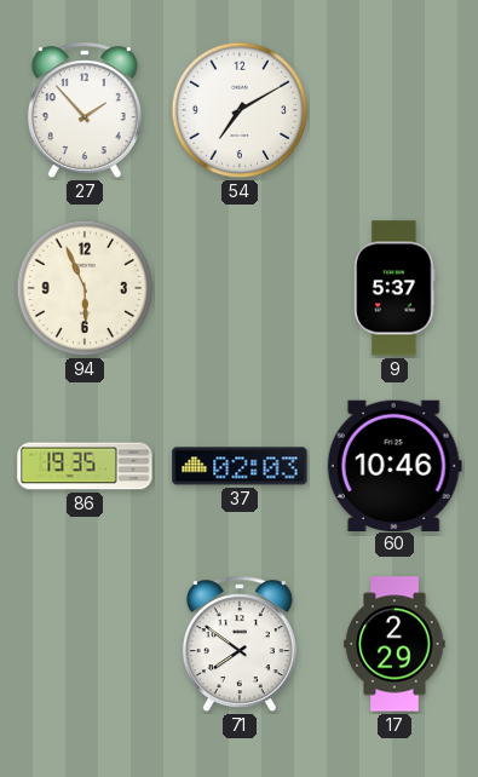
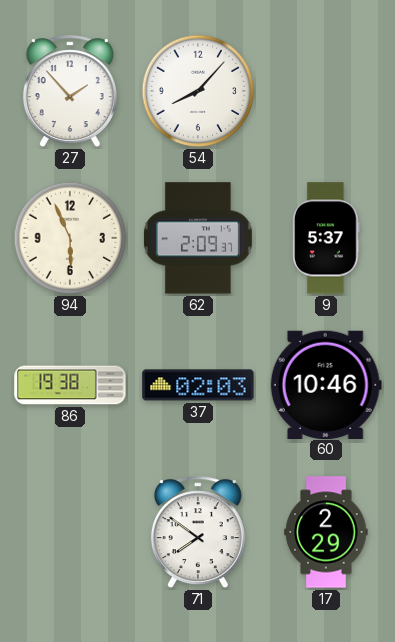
54: 7:10 -> 8:07
62: none -> 2:09
86: 19:35 -> 19:38
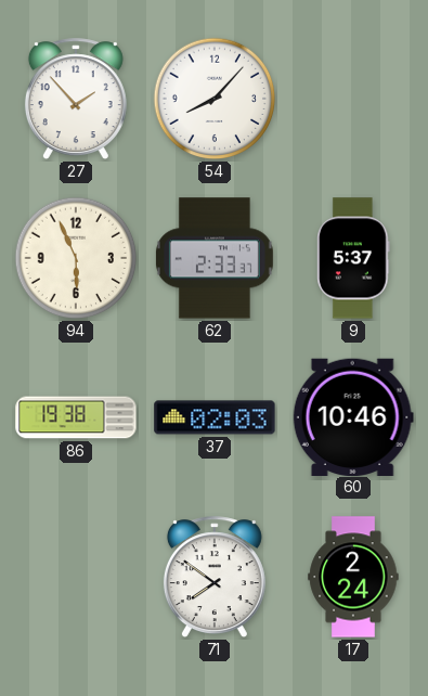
62: 2:09 -> 2:33
17: 2:29 -> 2:24
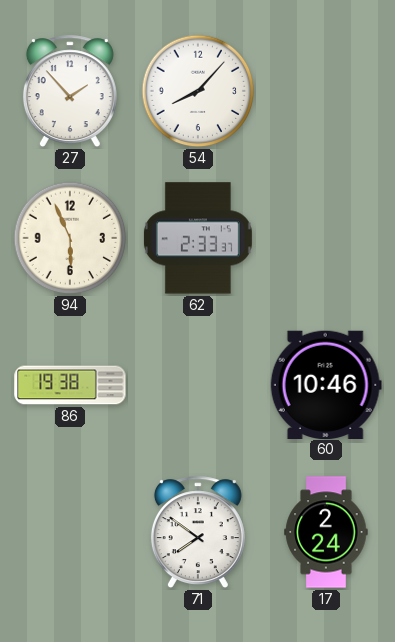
9: 5:37 -> none
37: 02:03 -> none
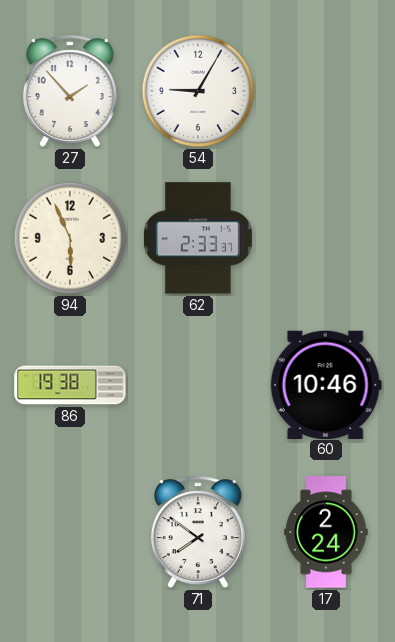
54: 8:07 -> 9:05
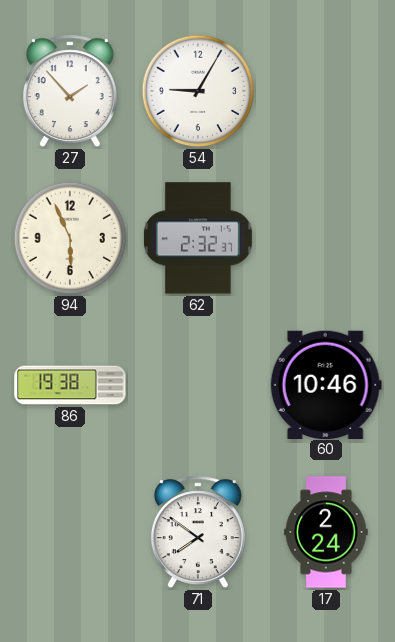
62: 2:33 -> 2:32
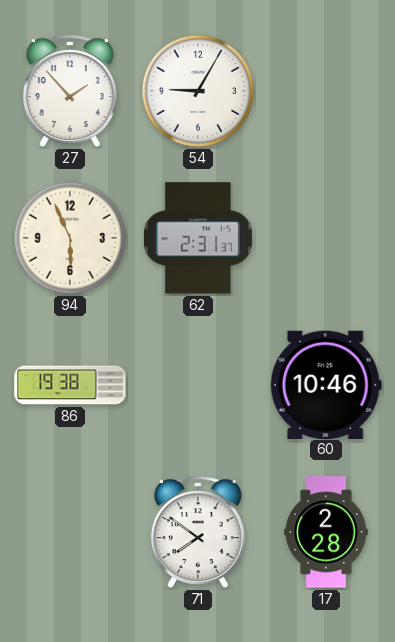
62: 2:32 -> 2:31
17: 2:24 -> 2:28
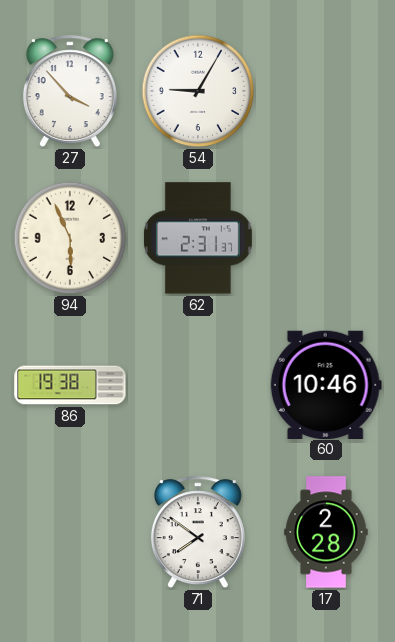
27: 1:53 -> 3:53
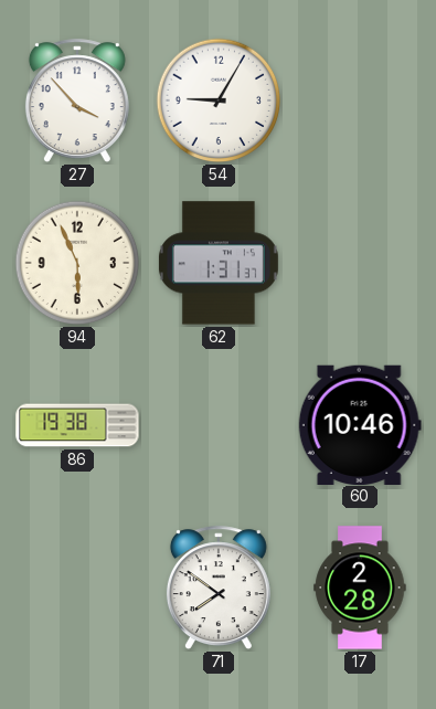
62: 2:31 -> 1:31
